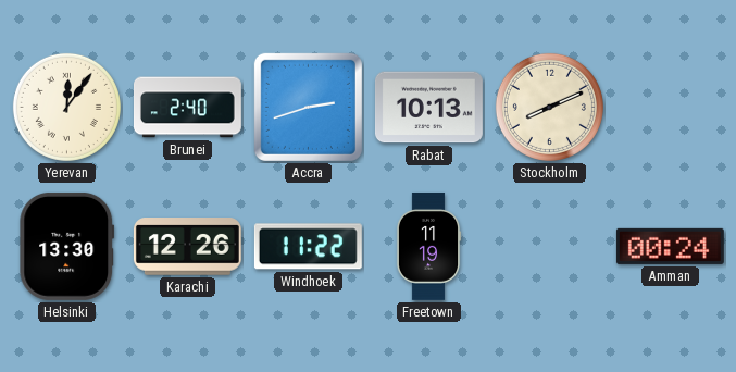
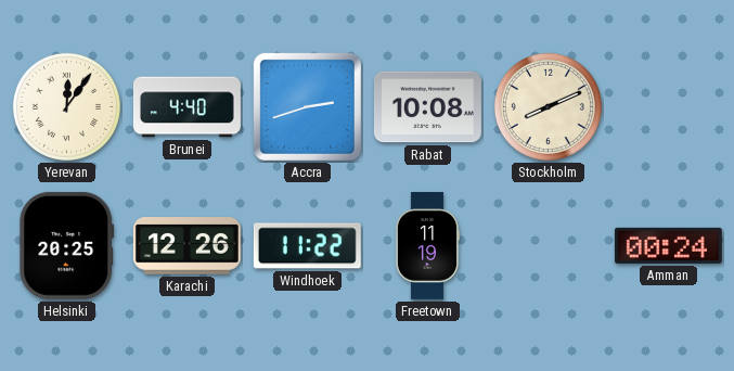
Brunei: 2:40 -> 4:40
Rabat: 10:13 -> 10:08
Helsinki: 13:30 -> 20:25
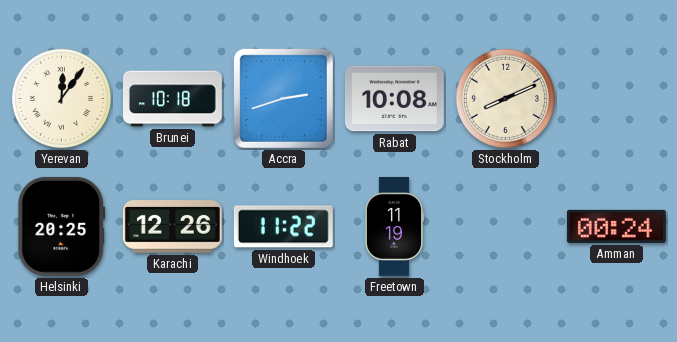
Brunei: 4:40 -> 10:18
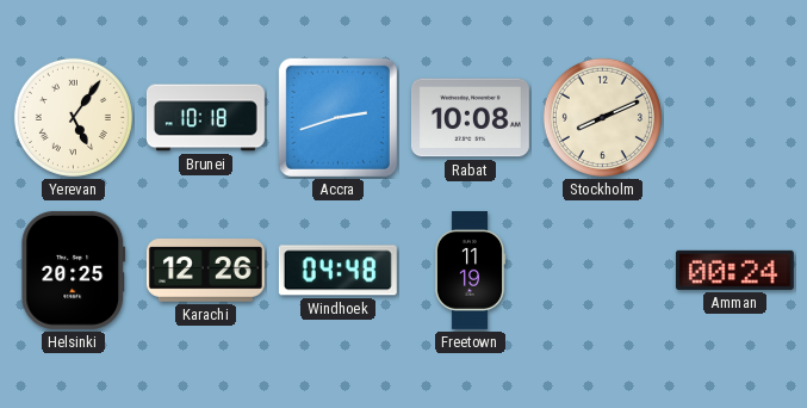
Yerevan: 12:06 -> 5:06
Windhoek: 11:22 -> 04:48
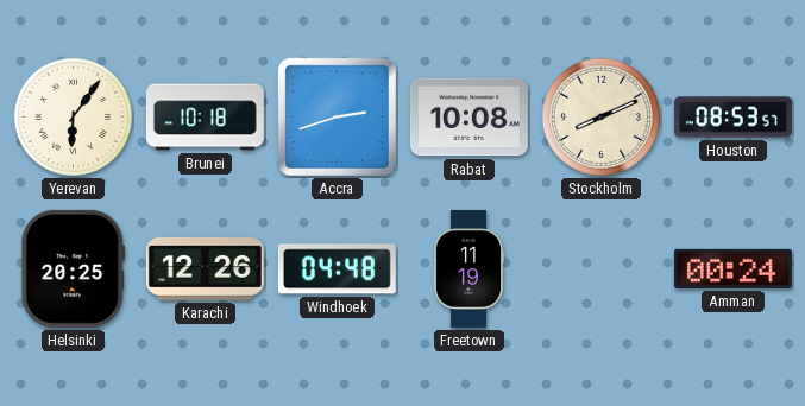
Yerevan: 5:06 -> 6:06
Houston: none -> 08:53
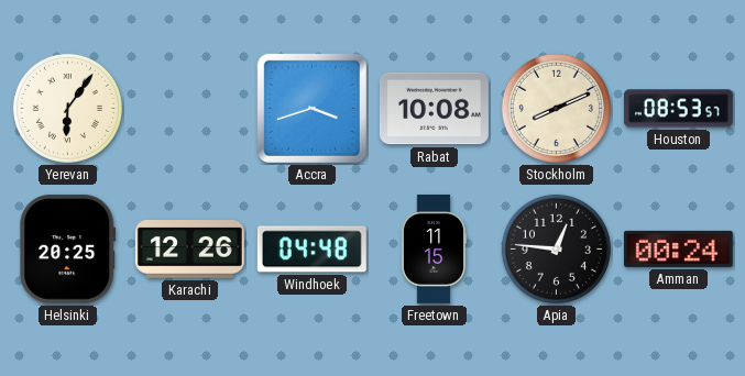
Brunei: 10:18 -> none
Accra: 2:42 -> 3:42
Freetown: 11:19 -> 11:15
Apia: none -> 12:46
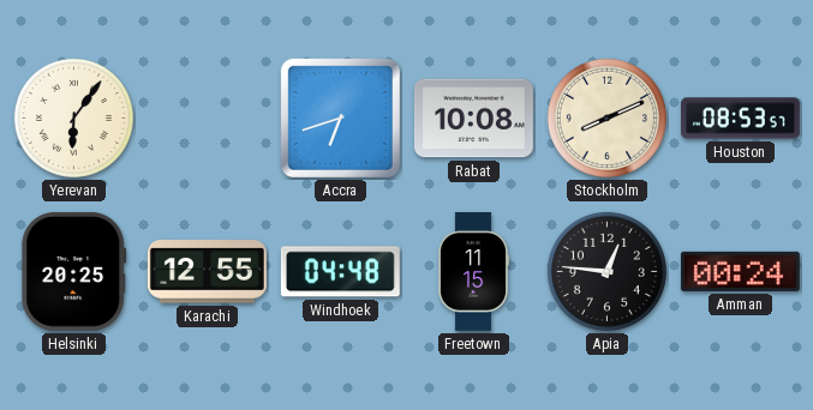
Accra: 3:42 -> 6:42
Karachi: 12:26 -> 12:55
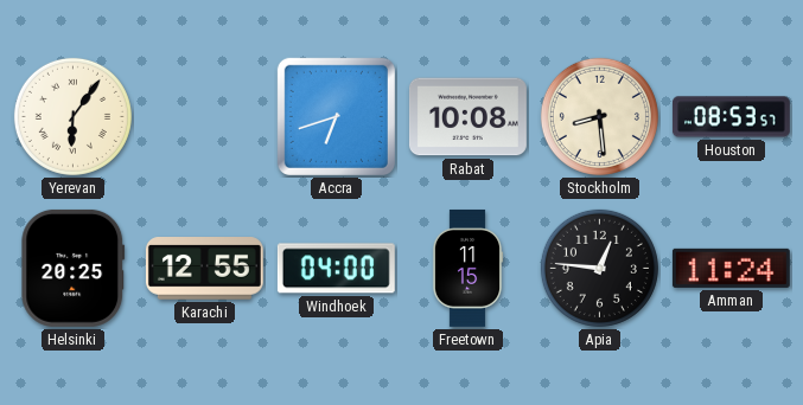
Stockholm: 8:11 -> 8:29
Windhoek: 04:48 -> 04:00
Amman: 00:24 -> 11:24
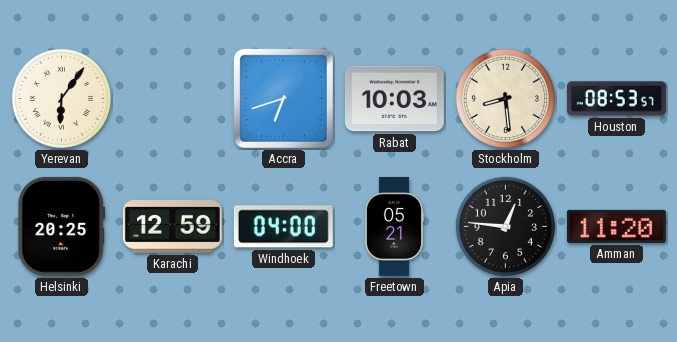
Rabat: 10:08 -> 10:03
Karachi: 12:55 -> 12:59
Freetown: 11:15 -> 05:21
Amman: 11:24 -> 11:20
